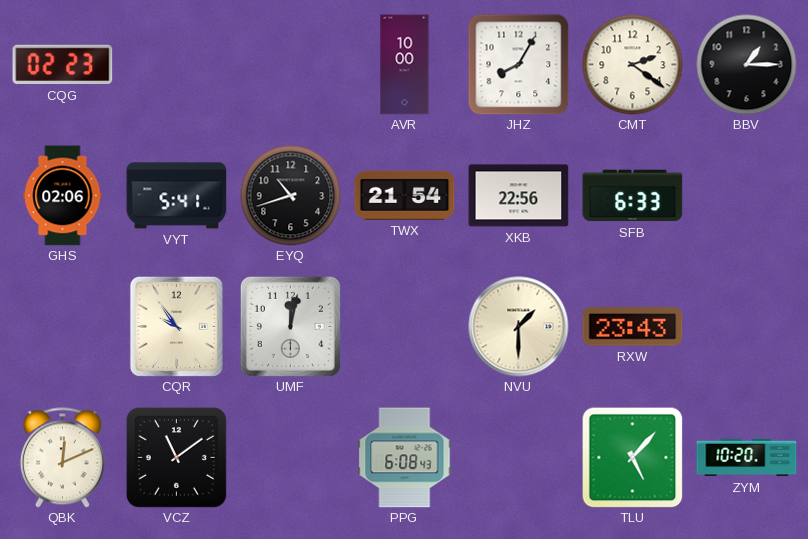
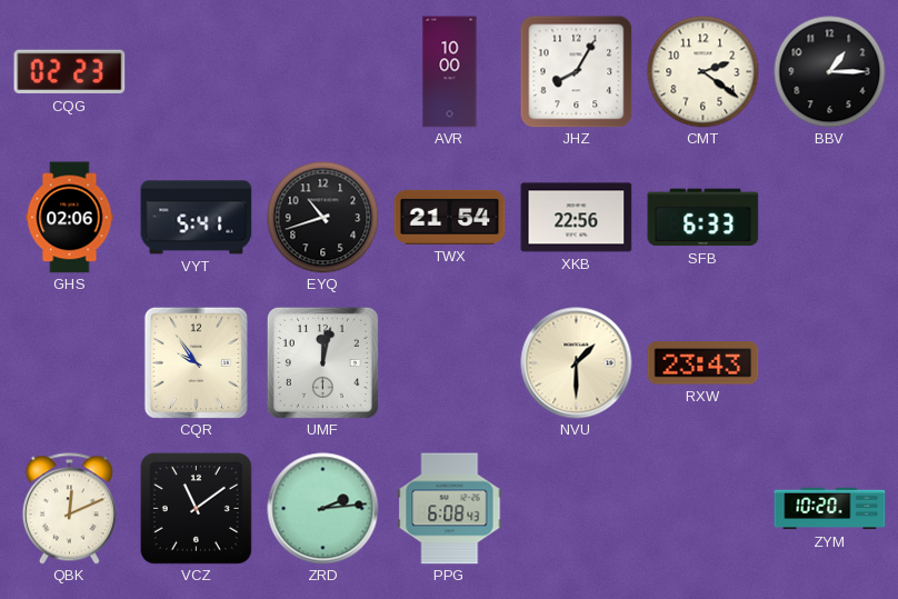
ZRD: none -> 2:14
TLU: 5:07 -> none
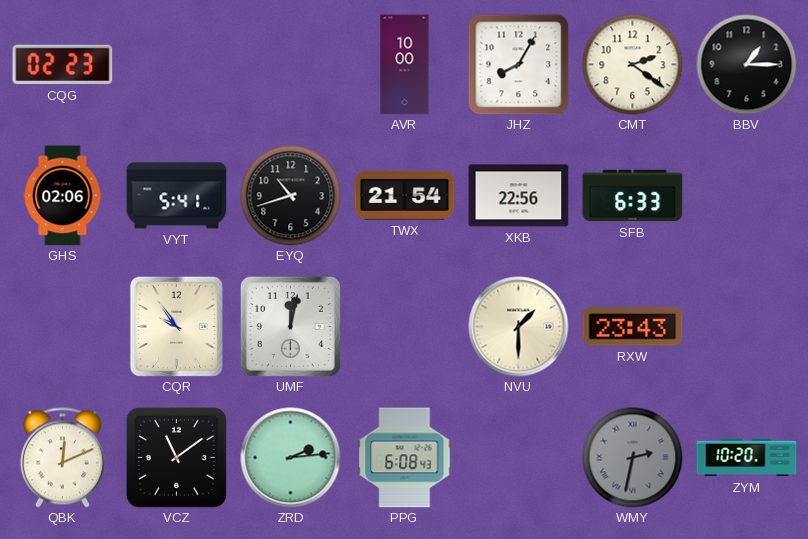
WMY: none -> 2:32
